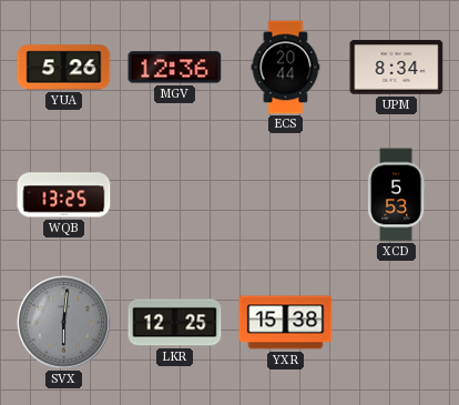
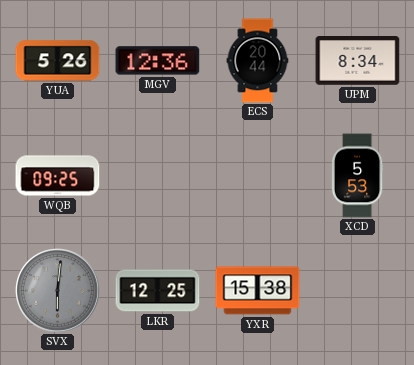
WQB: 13:25 -> 09:25
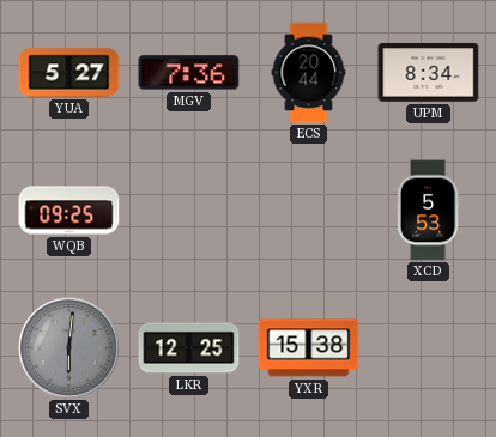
YUA: 5:26 -> 5:27
MGV: 12:36 -> 7:36
